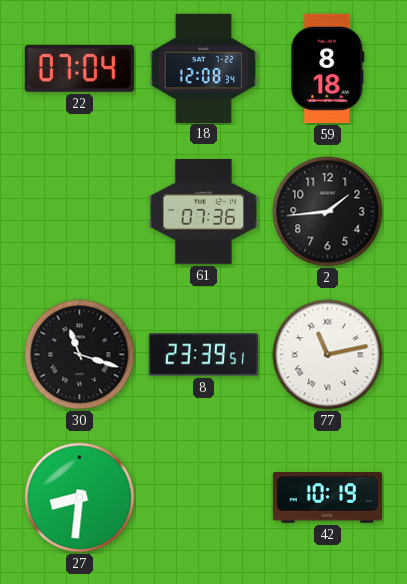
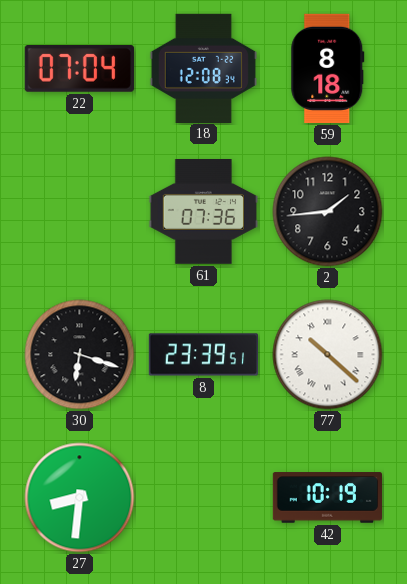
30: 11:18 -> 6:18
77: 11:13 -> 10:22
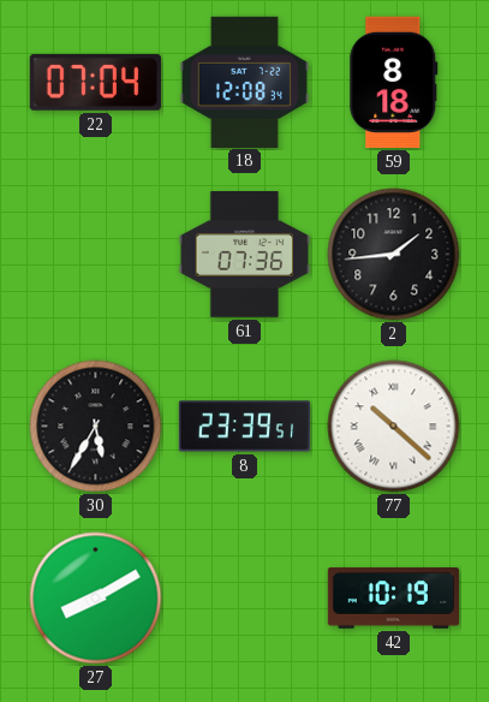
30: 6:18 -> 5:35
27: 8:31 -> 8:10
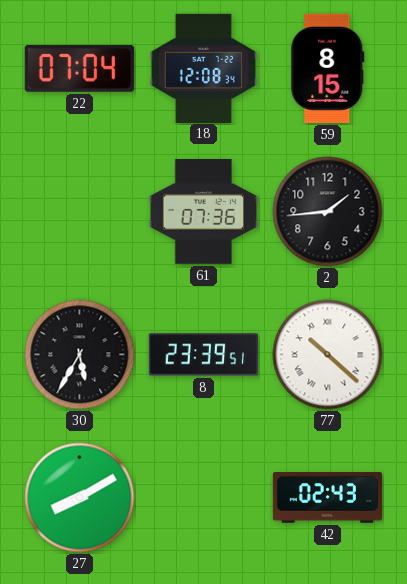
59: 8:18 -> 8:15
42: 10:19 -> 02:43
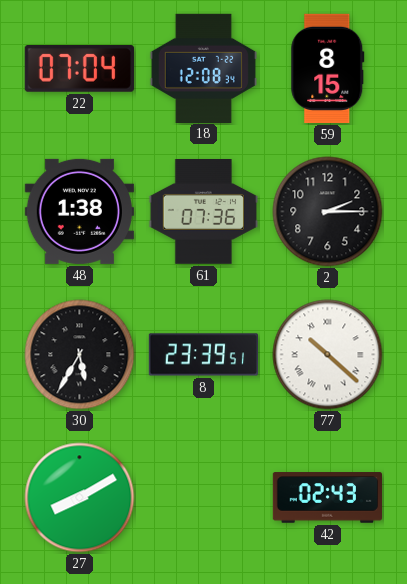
48: none -> 1:38
2: 1:44 -> 2:15
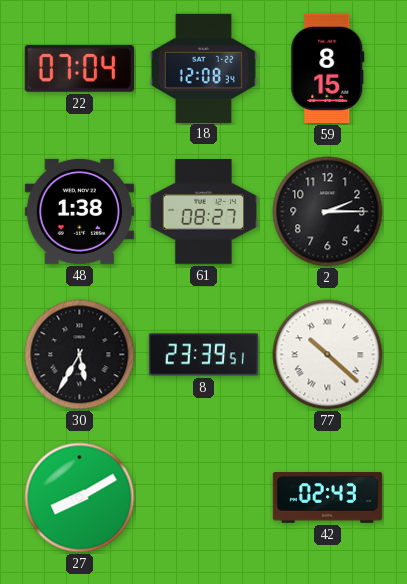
61: 07:36 -> 08:27
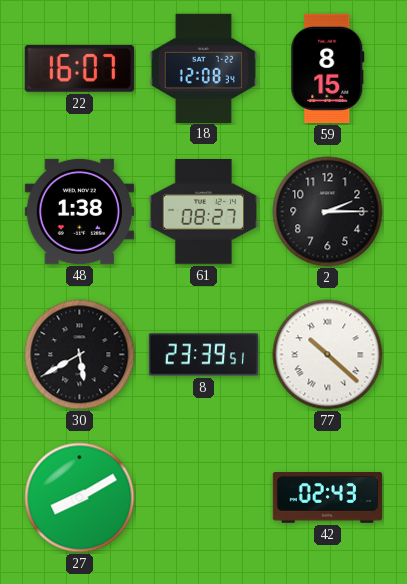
22: 07:04 -> 16:07
30: 5:35 -> 5:40
